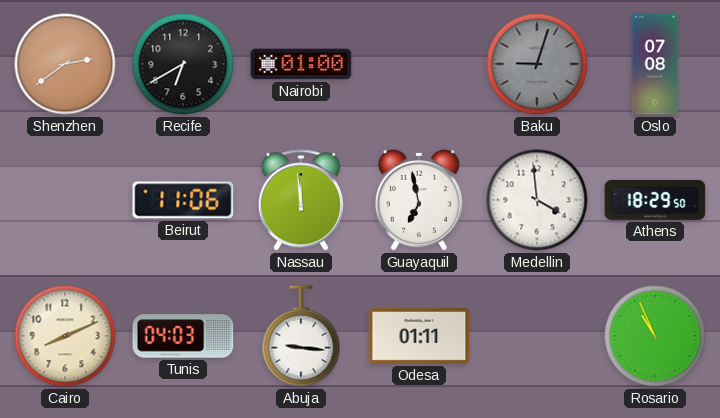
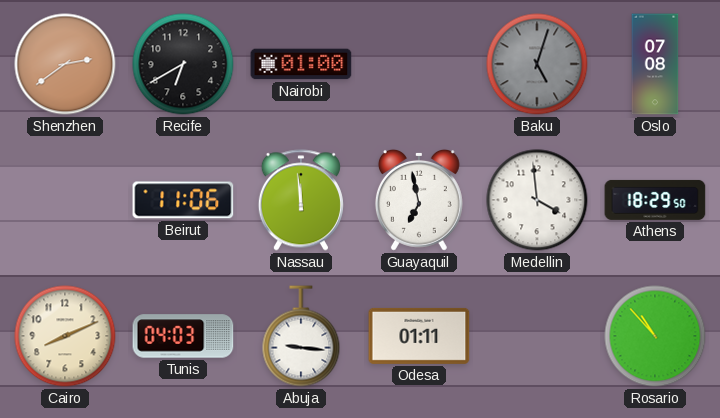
Baku: 9:03 -> 5:03
Rosario: 10:56 -> 10:53
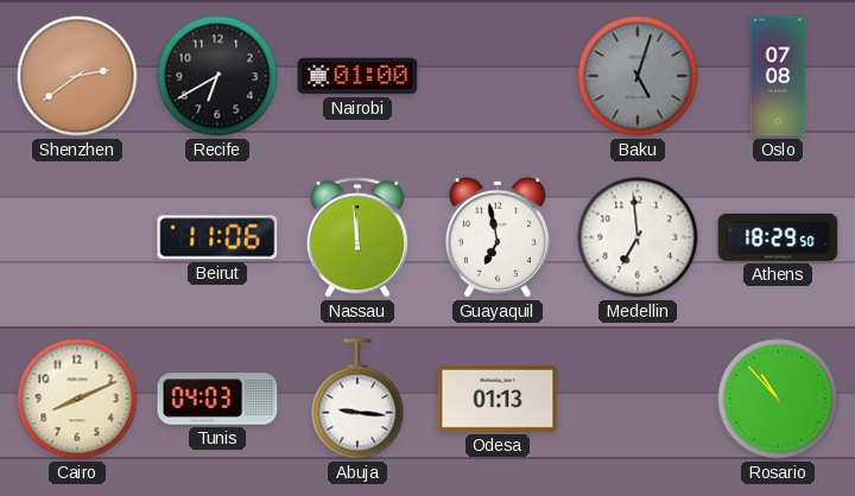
Medellin: 3:59 -> 6:59
Odesa: 01:11 -> 01:13
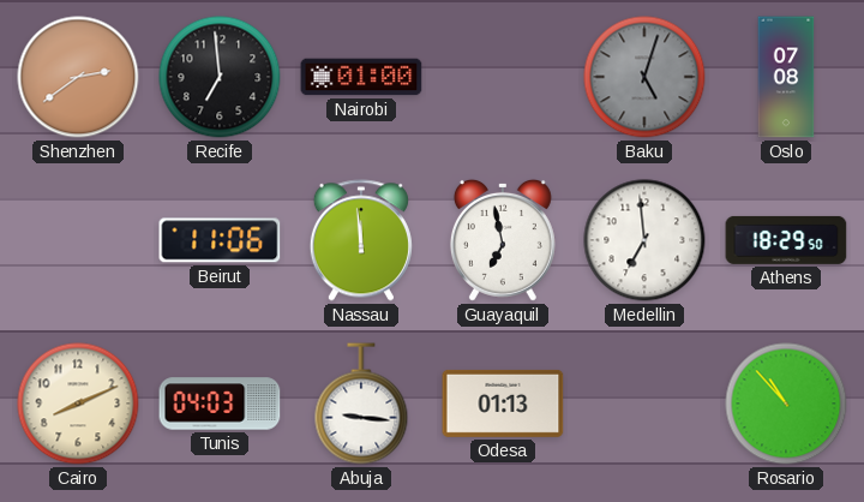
Recife: 6:40 -> 6:59
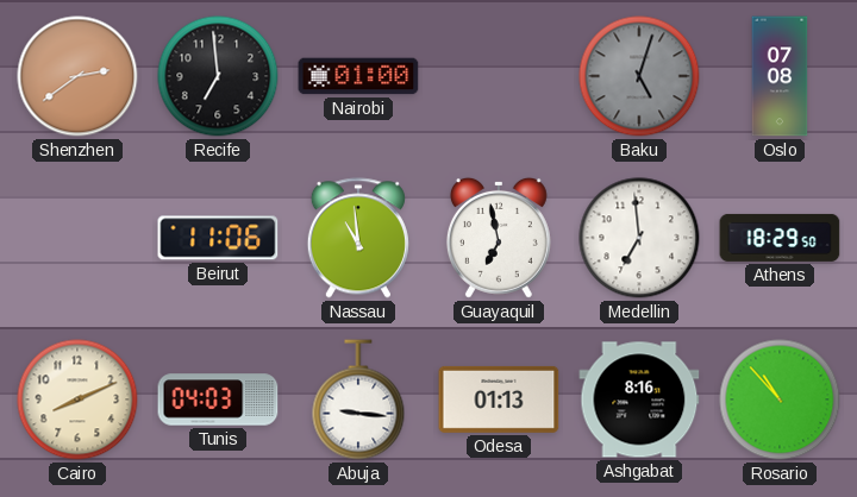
Nassau: 11:59 -> 10:59
Ashgabat: none -> 8:16
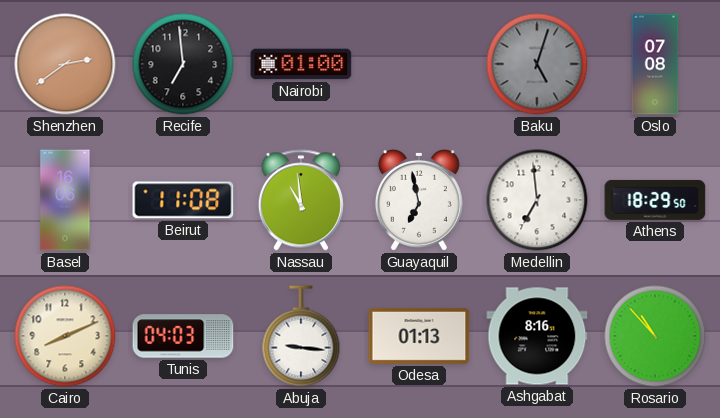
Basel: none -> 16:06
Beirut: 11:06 -> 11:08
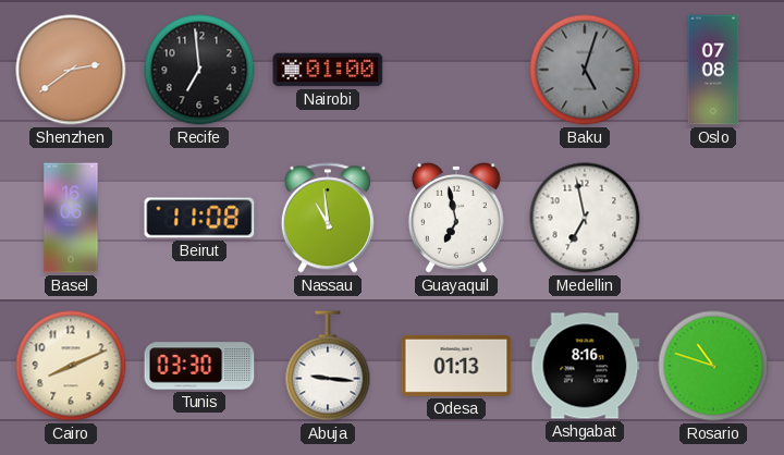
Medellin: 6:59 -> 6:58
Athens: 18:29 -> none
Tunis: 04:03 -> 03:30
Rosario: 10:53 -> 10:48
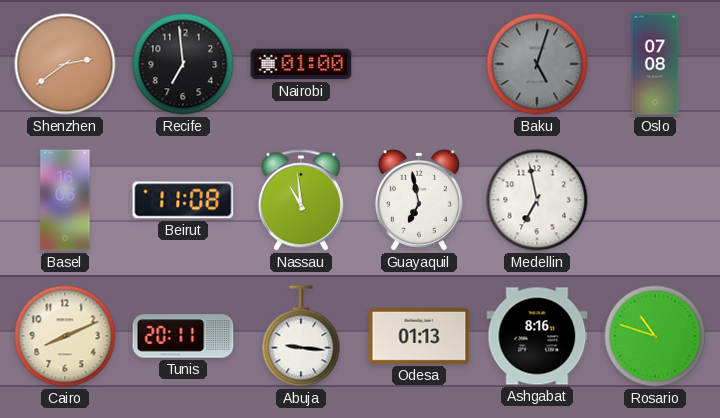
Tunis: 03:30 -> 20:11
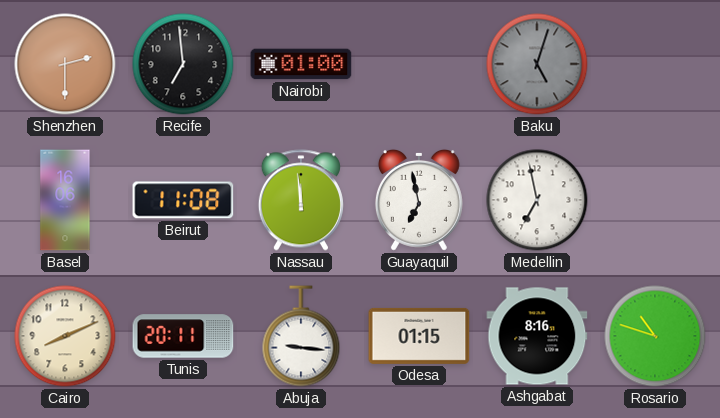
Shenzhen: 2:39 -> 2:30
Oslo: 07:08 -> none
Nassau: 10:59 -> 11:59
Odesa: 01:13 -> 01:15
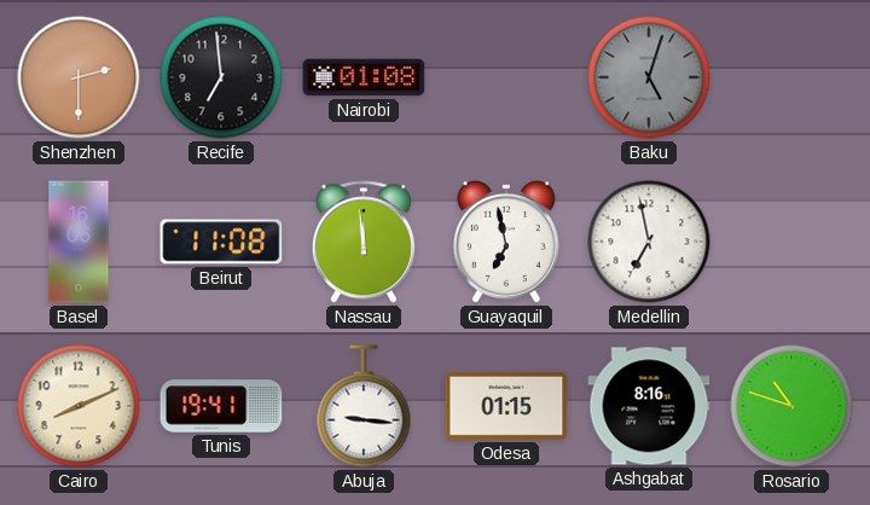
Nairobi: 01:00 -> 01:08
Tunis: 20:11 -> 19:41
